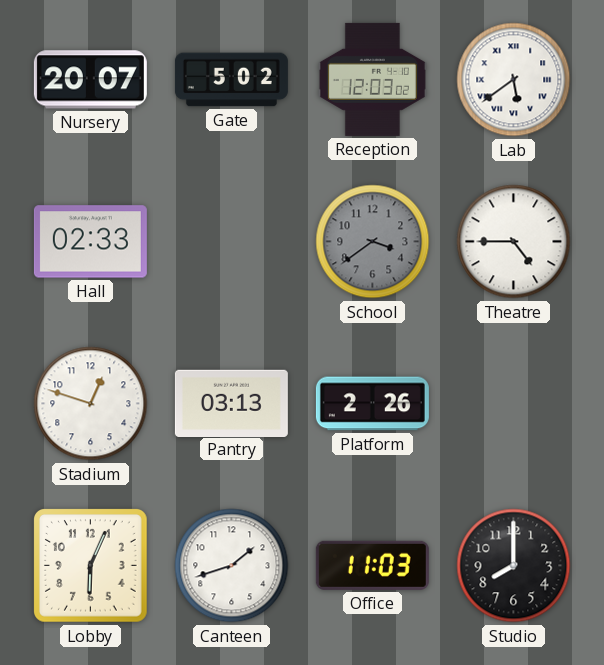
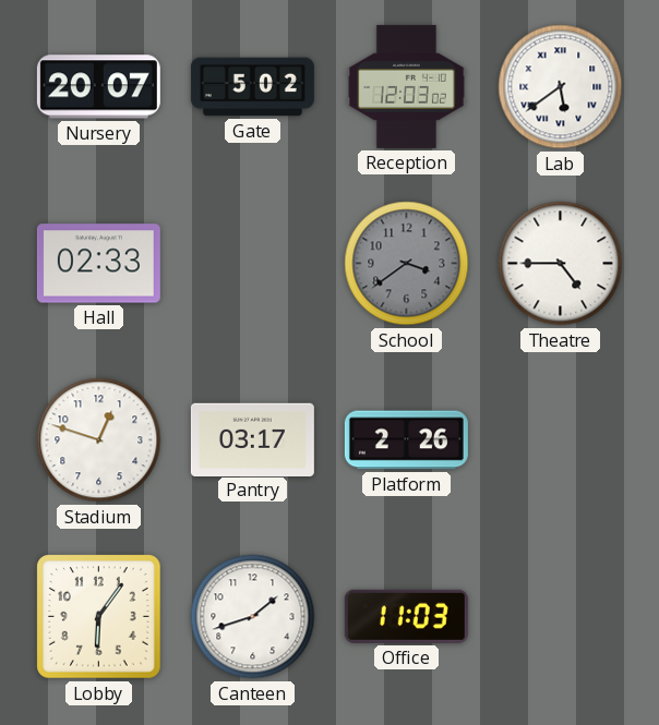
Pantry: 03:13 -> 03:17
Lobby: 6:04 -> 6:06
Studio: 8:00 -> none
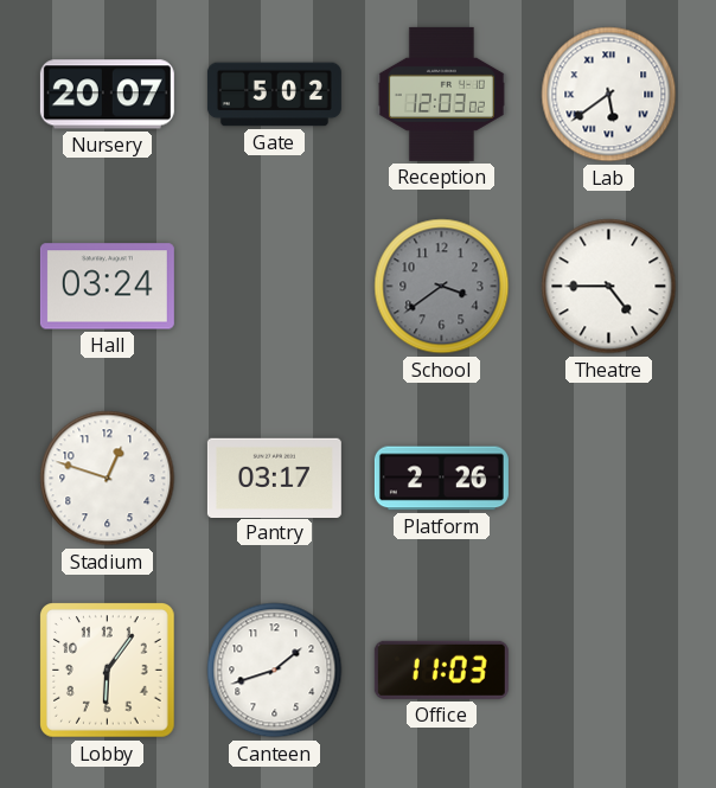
Hall: 02:33 -> 03:24
